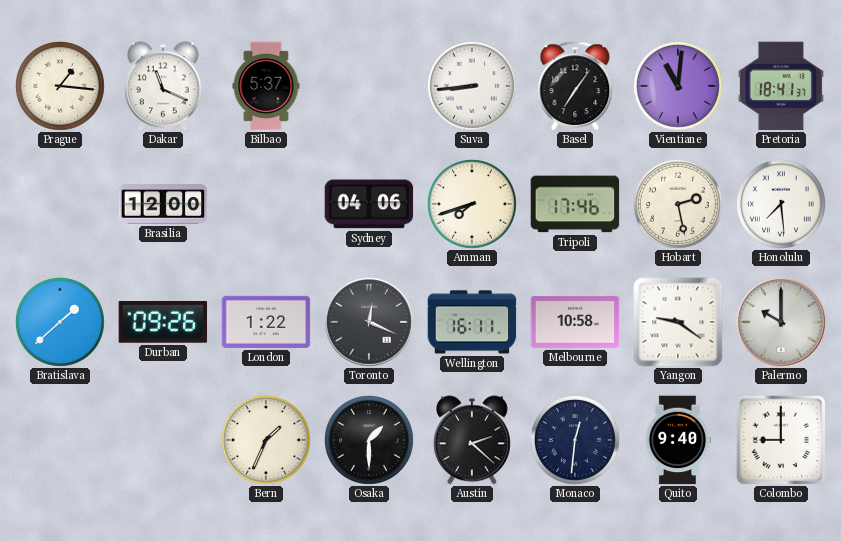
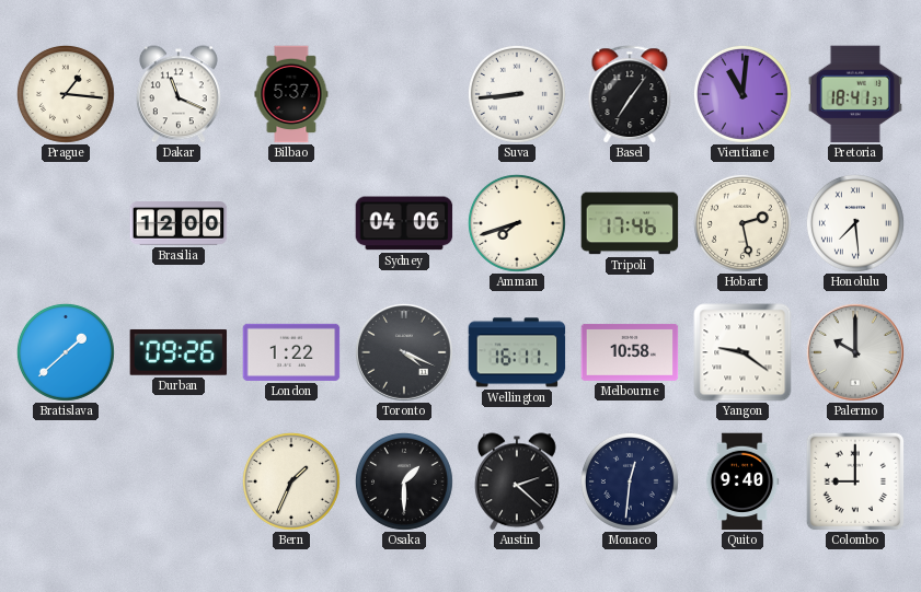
Toronto: 12:19 -> 4:19
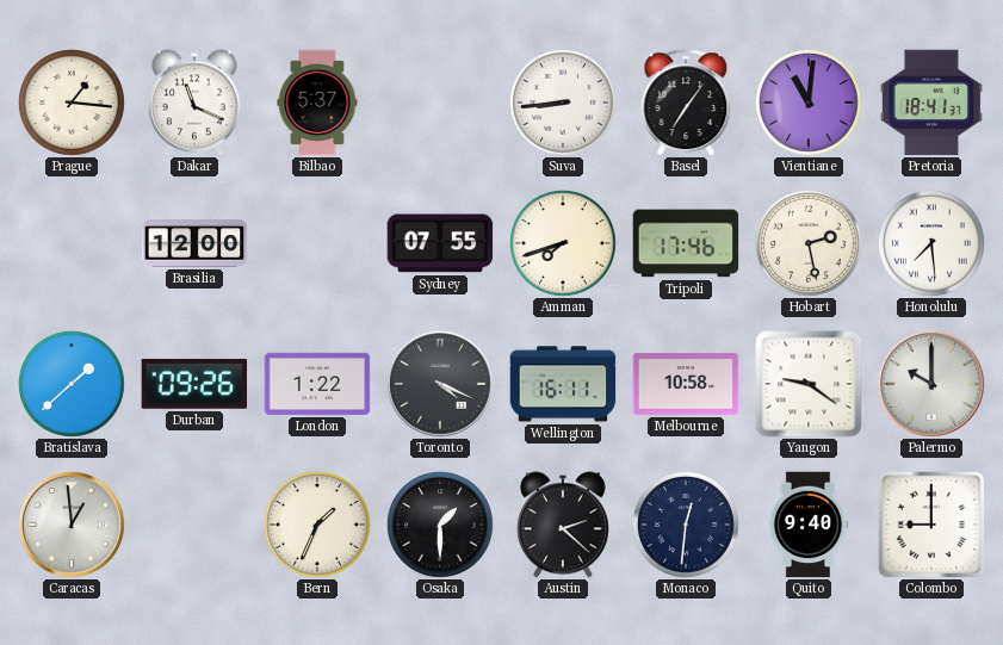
Sydney: 04:06 -> 07:55
Caracas: none -> 12:59
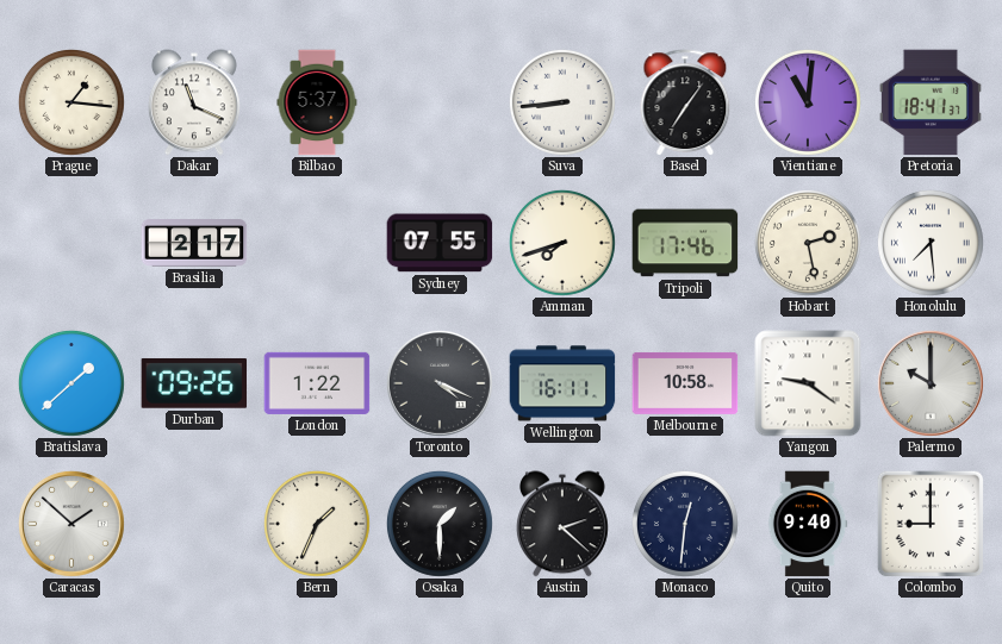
Brasilia: 12:00 -> 2:17
Caracas: 12:59 -> 1:52
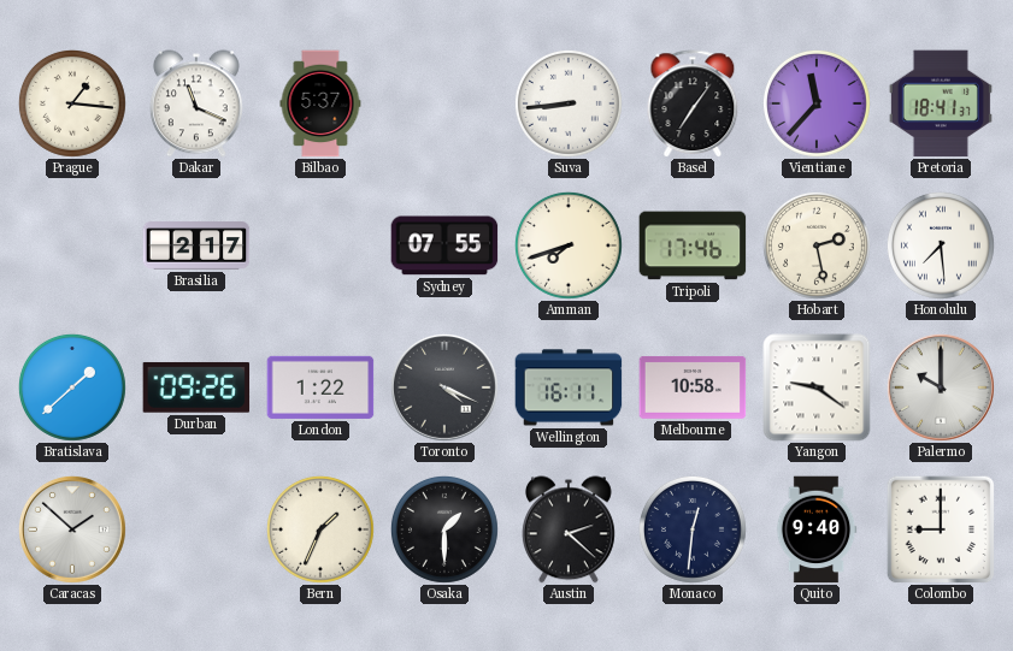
Vientiane: 11:01 -> 11:37
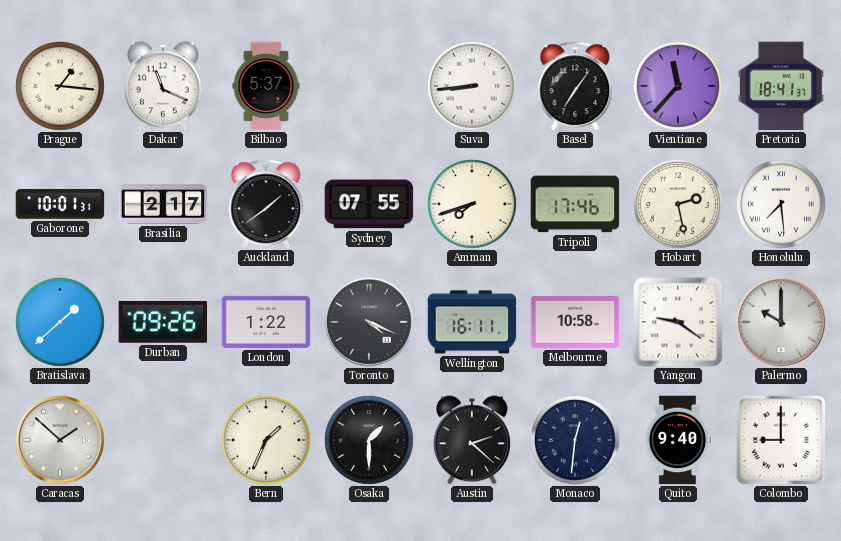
Gaborone: none -> 10:01
Auckland: none -> 1:39
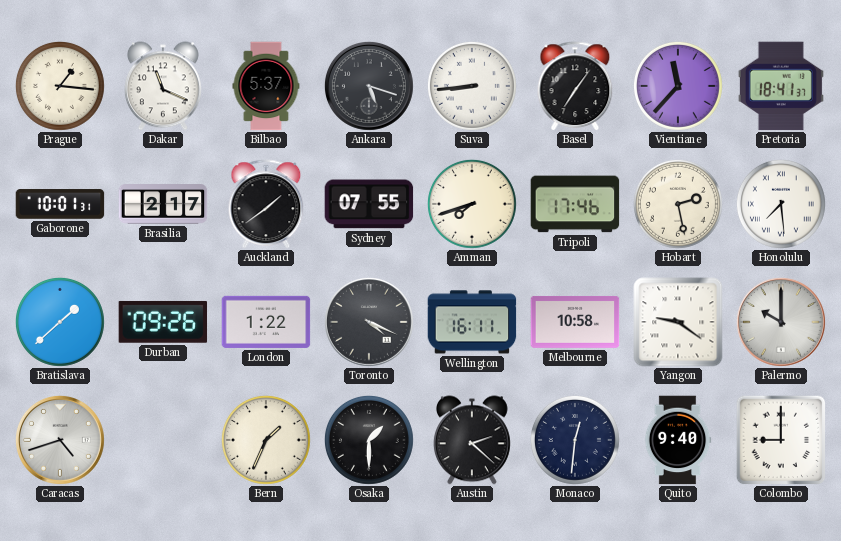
Ankara: none -> 5:18
Caracas: 1:52 -> 4:42
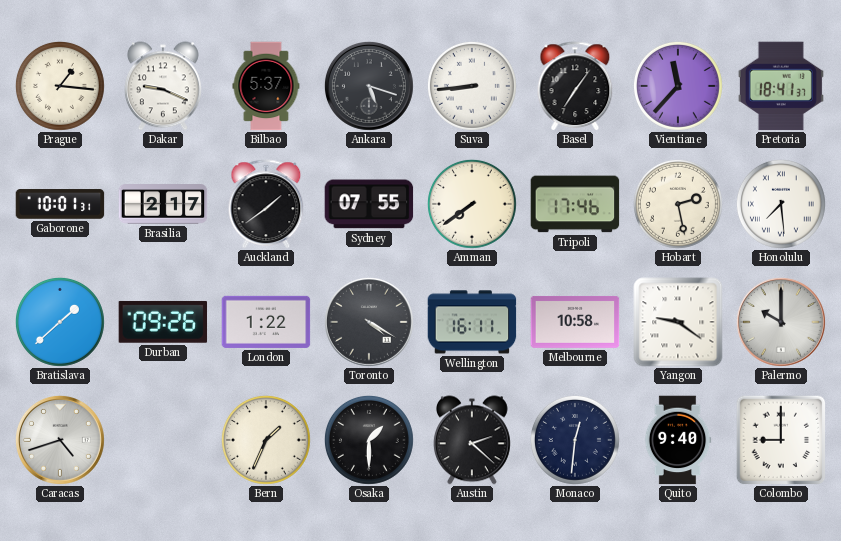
Dakar: 11:19 -> 9:19
Amman: 7:42 -> 7:39
Toronto: 4:19 -> 4:20
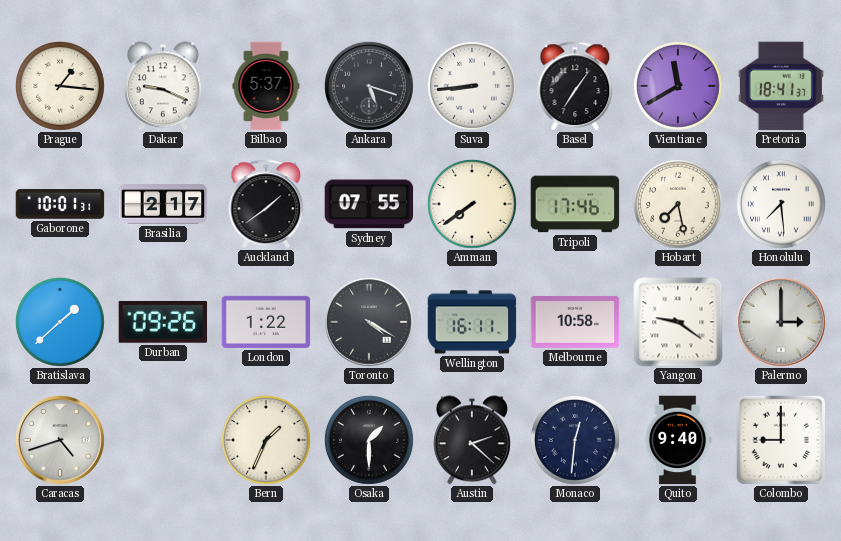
Vientiane: 11:37 -> 11:40
Hobart: 2:28 -> 7:28
Palermo: 10:00 -> 3:00
